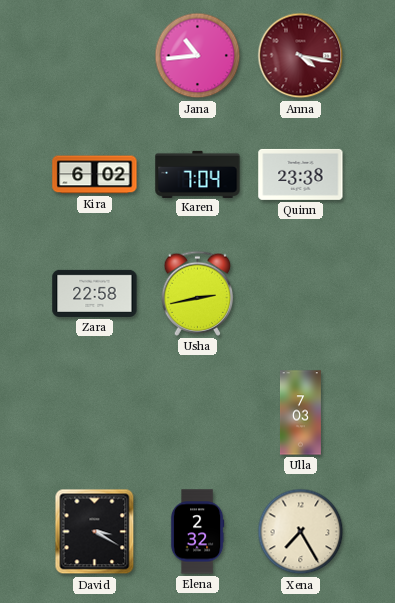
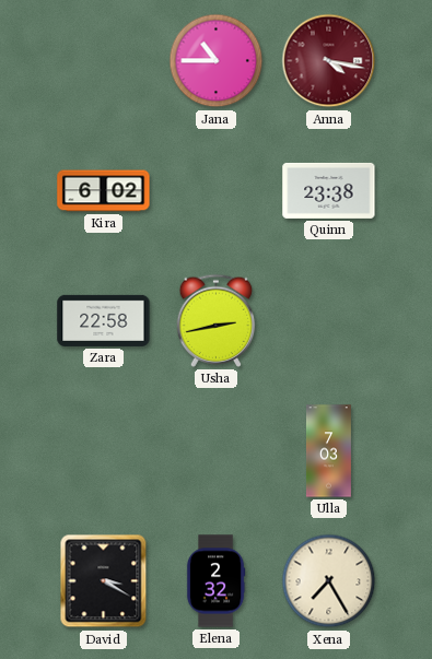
Jana: 10:44 -> 10:45
Karen: 7:04 -> none
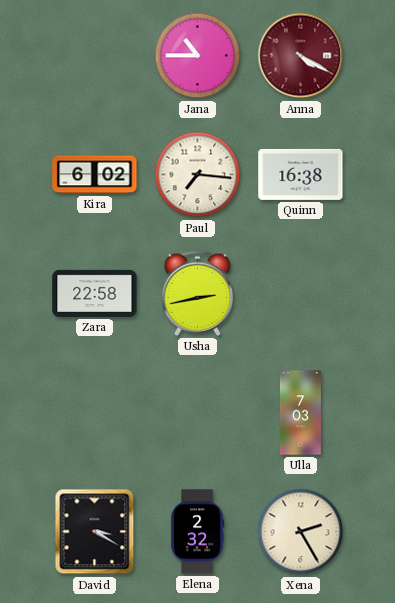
Anna: 4:17 -> 4:20
Paul: none -> 7:16
Quinn: 23:38 -> 16:38
Xena: 7:25 -> 2:25
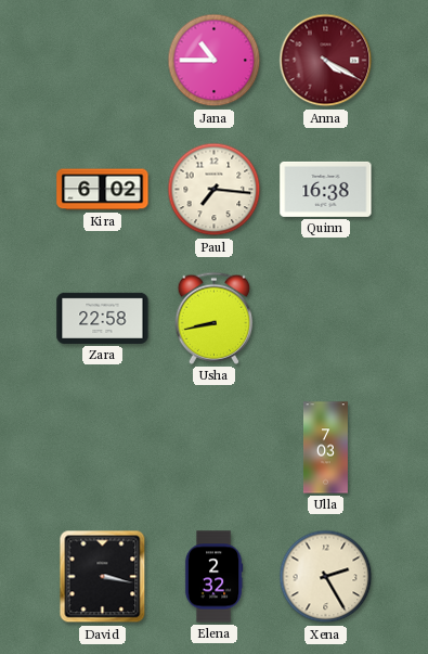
Usha: 2:43 -> 8:43
David: 3:20 -> 3:17
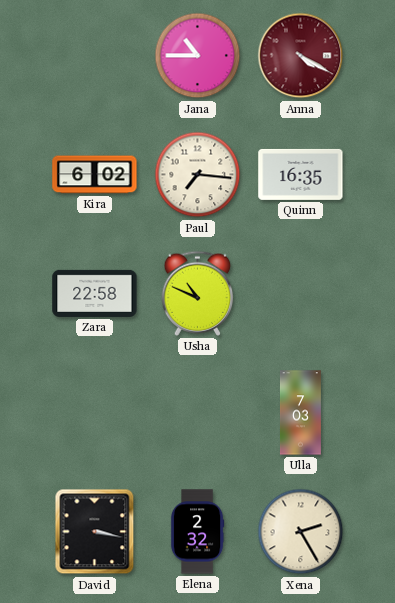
Quinn: 16:38 -> 16:35
Usha: 8:43 -> 10:49
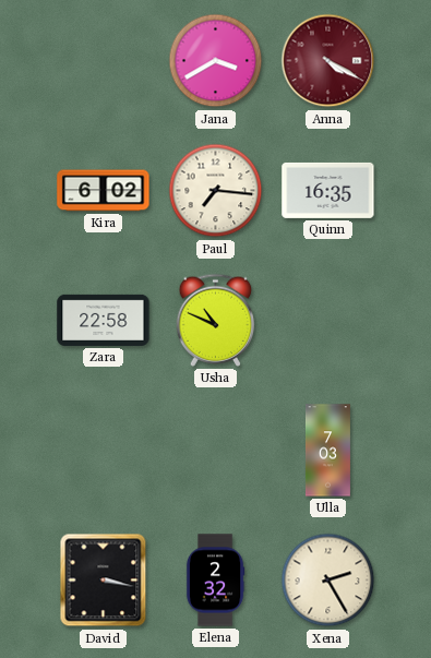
Jana: 10:45 -> 3:40
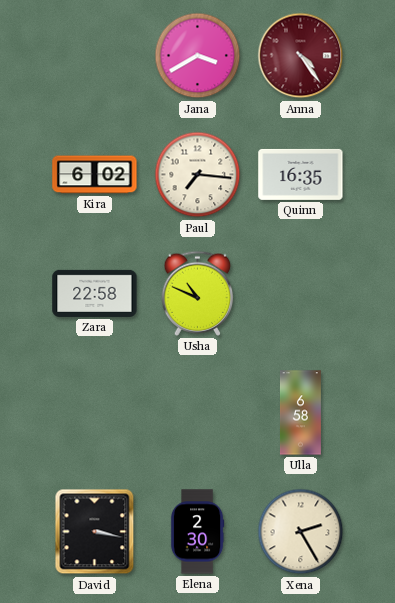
Anna: 4:20 -> 4:24
Ulla: 7:03 -> 6:58
Elena: 2:32 -> 2:30
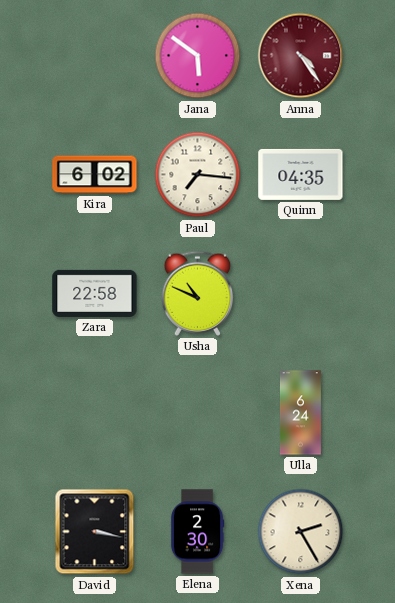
Jana: 3:40 -> 5:51
Quinn: 16:35 -> 04:35
Ulla: 6:58 -> 6:24
